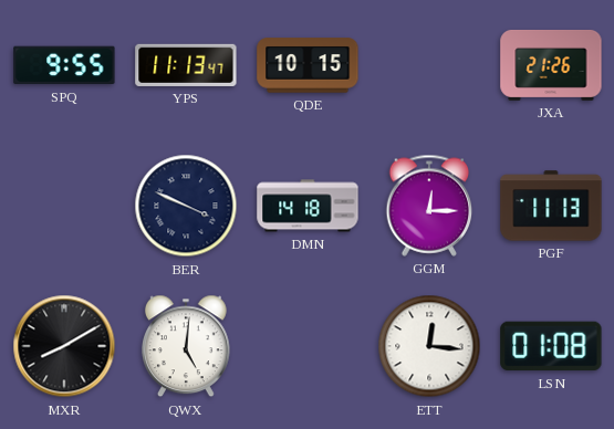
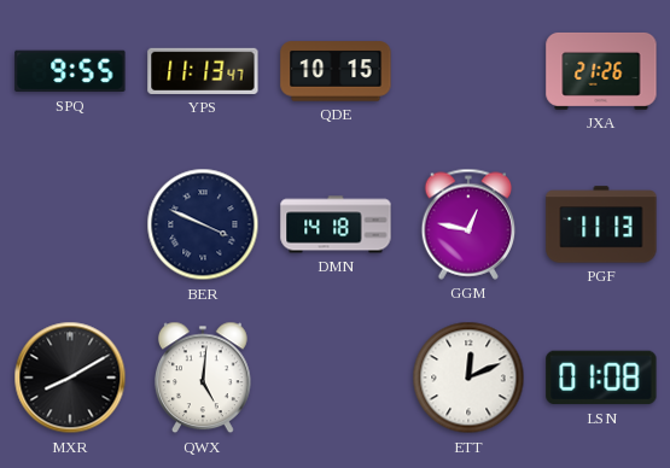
GGM: 12:15 -> 12:47
ETT: 12:16 -> 12:11
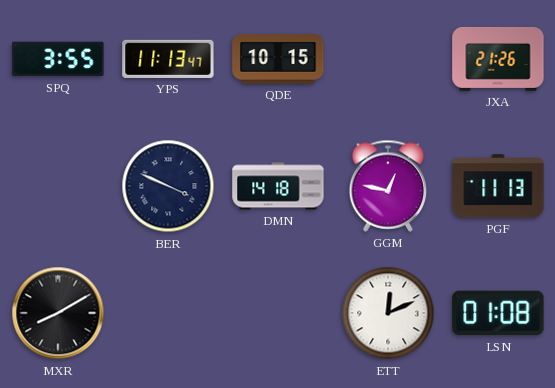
SPQ: 9:55 -> 3:55
QWX: 5:01 -> none
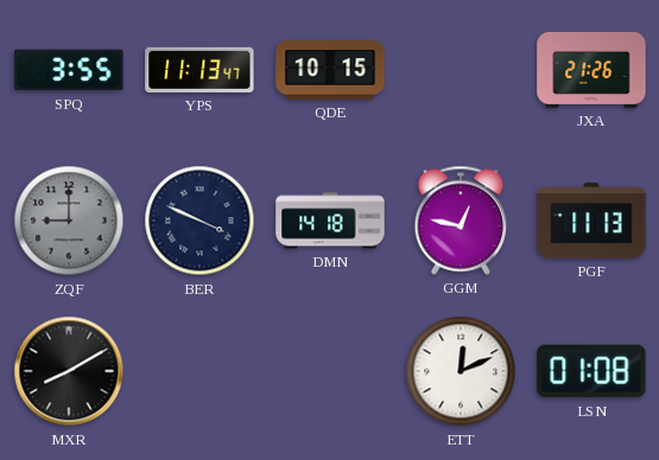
ZQF: none -> 9:00
